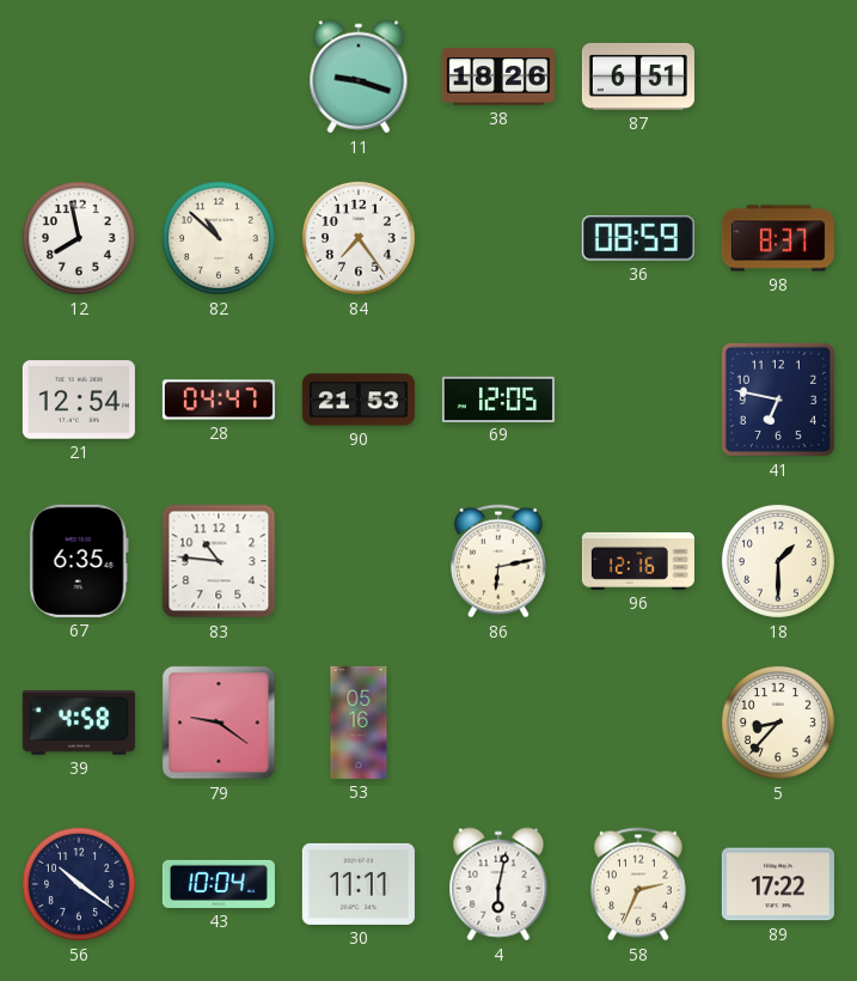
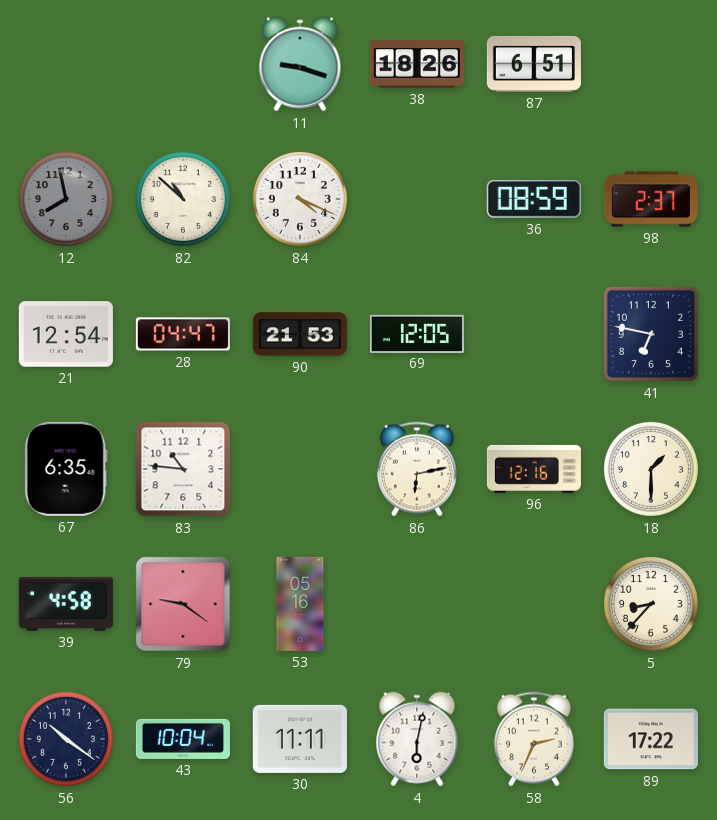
12 dial: white -> grey
84: 7:24 -> 4:19
98: 8:37 -> 2:37
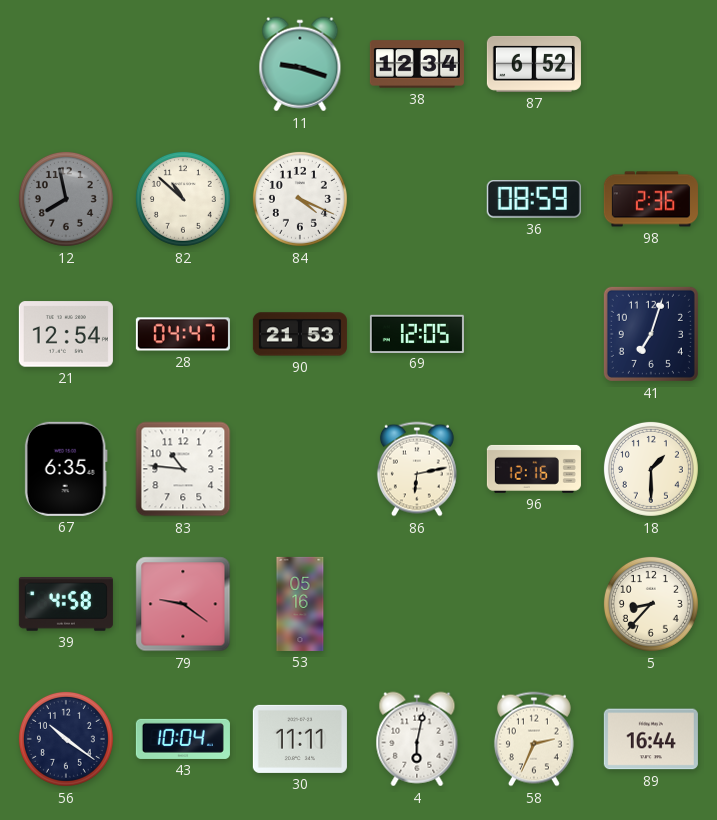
38: 18:26 -> 12:34
87: 6:51 -> 6:52
98: 2:37 -> 2:36
41: 6:47 -> 7:03
89: 17:22 -> 16:44
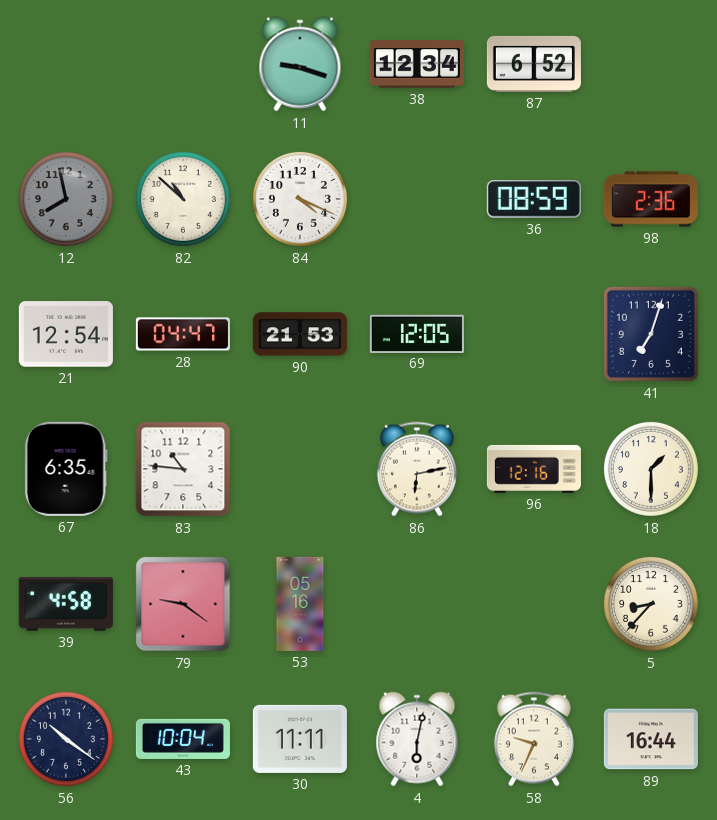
58: 2:34 -> 9:34
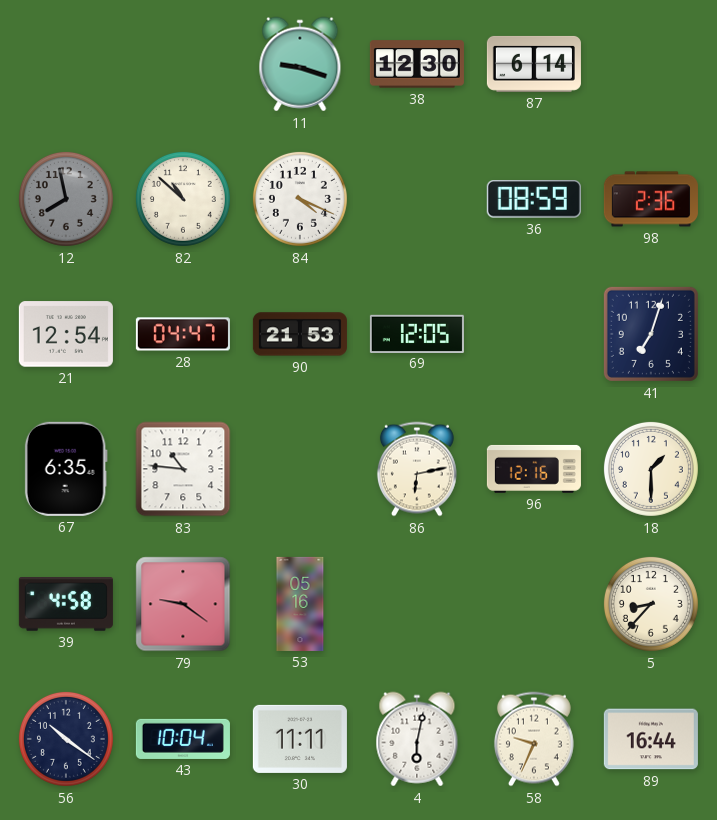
38: 12:34 -> 12:30
87: 6:52 -> 6:14
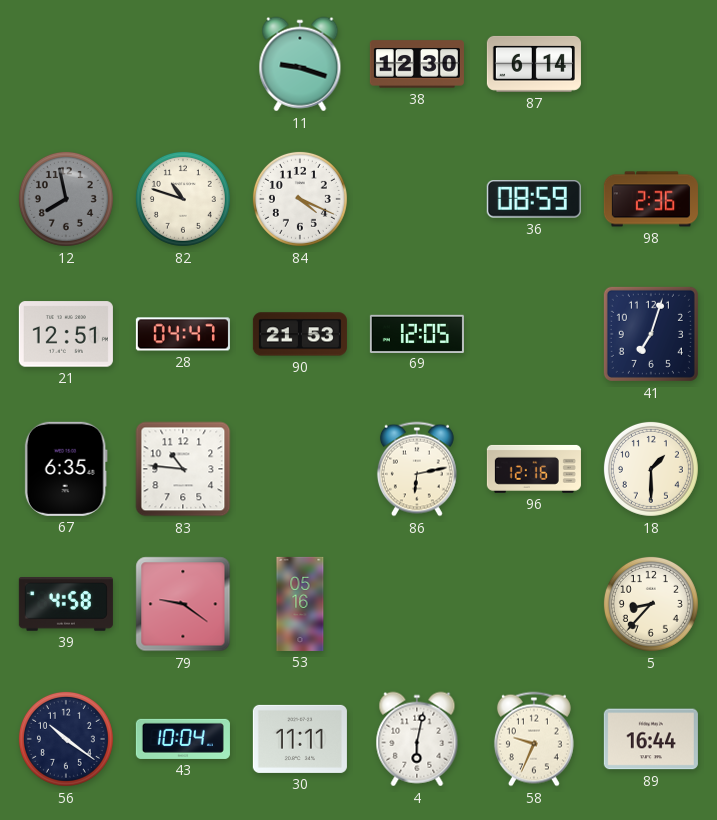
82: 10:52 -> 10:48
21: 12:54 -> 12:51
